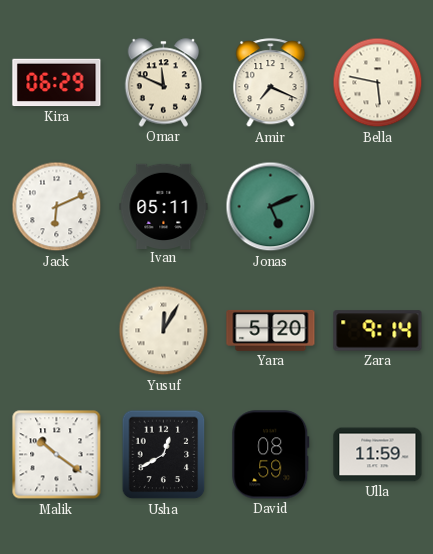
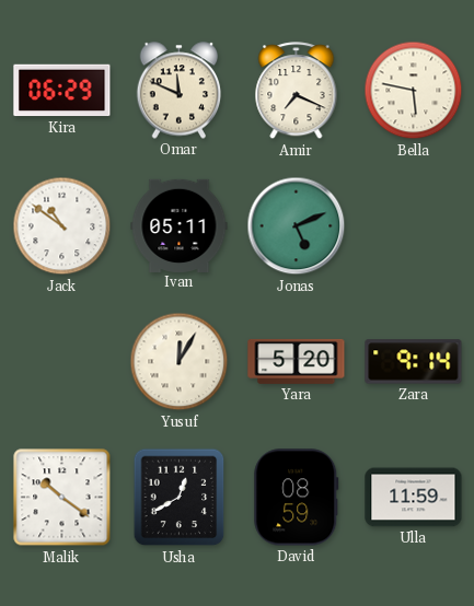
Jack: 6:11 -> 10:51
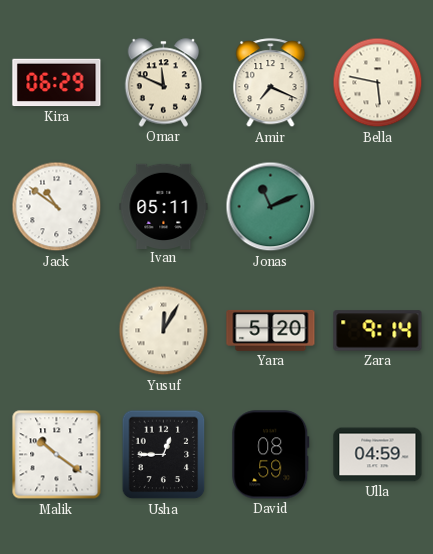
Jonas: 5:11 -> 11:11
Usha: 12:40 -> 12:45
Ulla: 11:59 -> 04:59
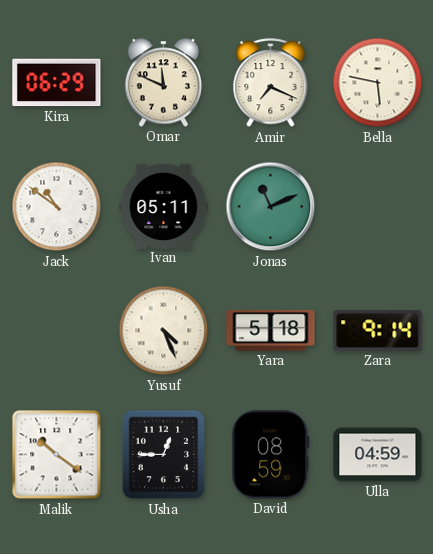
Yusuf: 12:05 -> 4:26
Yara: 5:20 -> 5:18
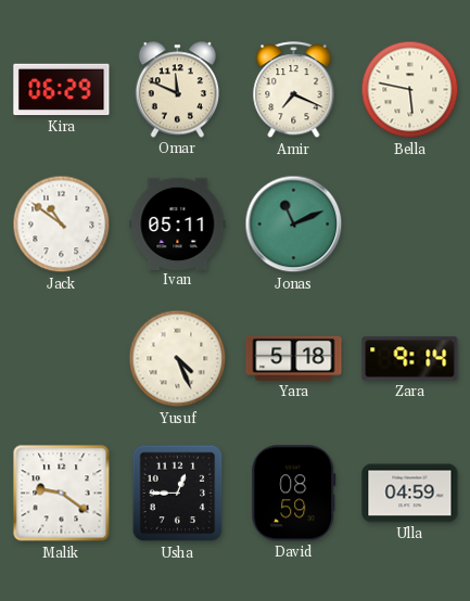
Malik: 10:21 -> 9:21
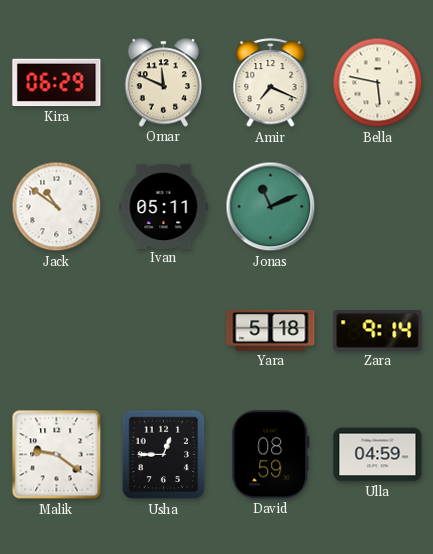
Yusuf: 4:26 -> none
